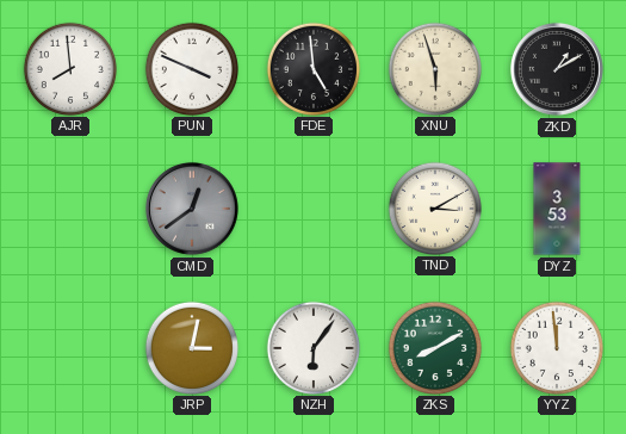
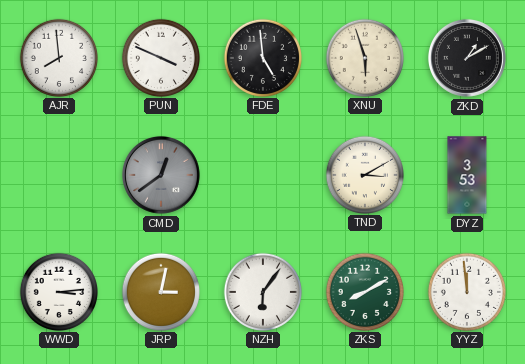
WWD: none -> 3:14
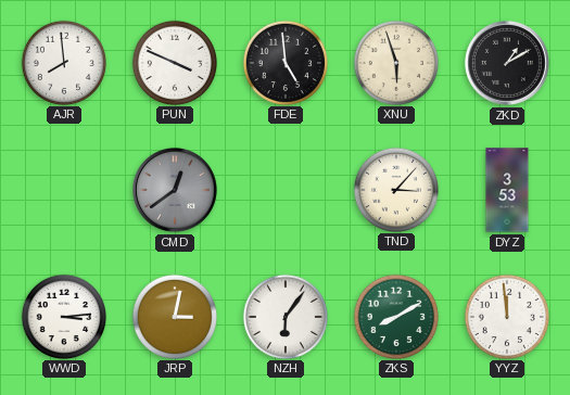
TND: 3:10 -> 3:07
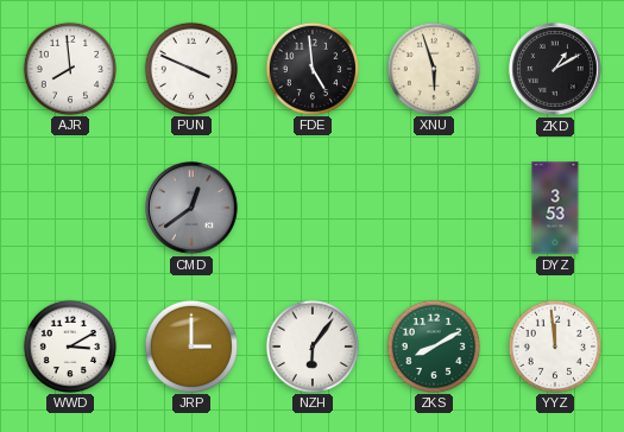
TND: 3:07 -> none
WWD: 3:14 -> 3:10
JRP: 3:02 -> 3:00
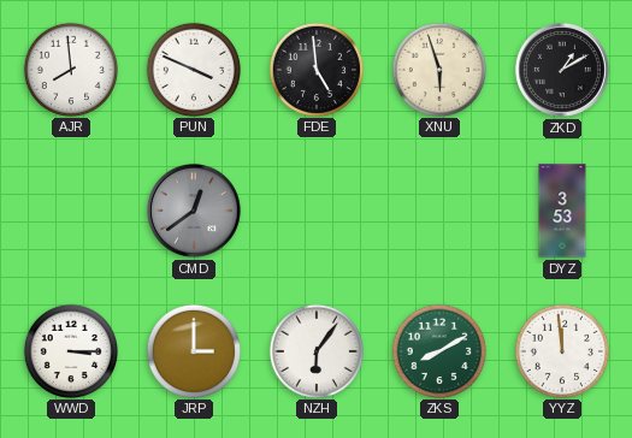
WWD: 3:10 -> 3:15
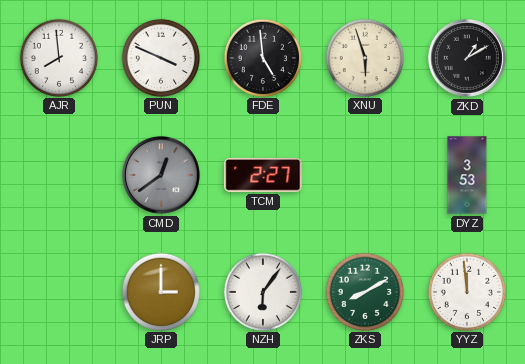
TCM: none -> 2:27
WWD: 3:15 -> none
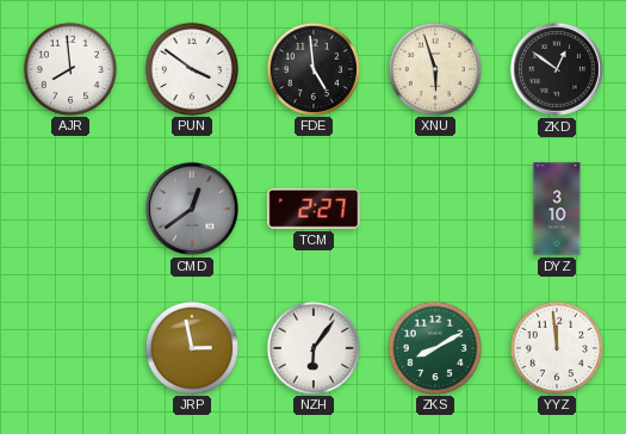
PUN: 3:49 -> 3:51
ZKD: 1:10 -> 12:51
DYZ: 3:53 -> 3:10
JRP: 3:00 -> 2:58
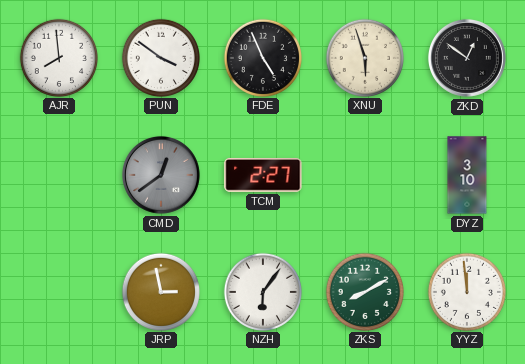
FDE: 4:59 -> 4:56
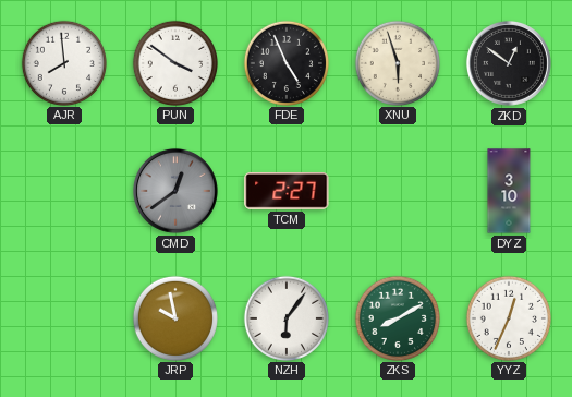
JRP: 2:58 -> 9:58
YYZ: 11:59 -> 12:34
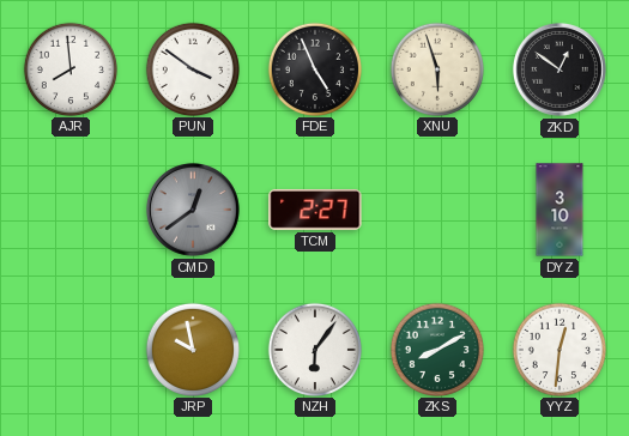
YYZ: 12:34 -> 12:31
